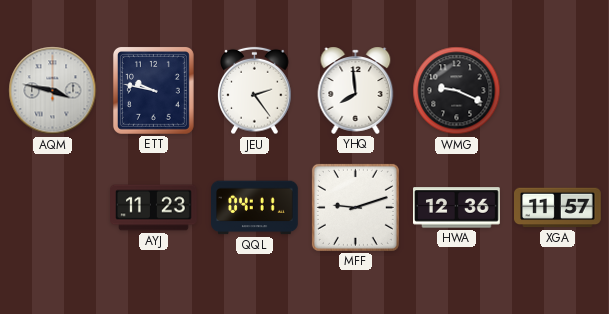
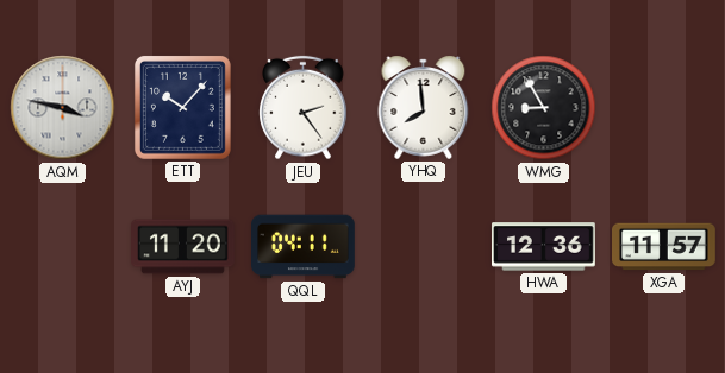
ETT: 9:47 -> 10:07
WMG: 9:19 -> 8:55
AYJ: 11:23 -> 11:20
MFF: 9:12 -> none
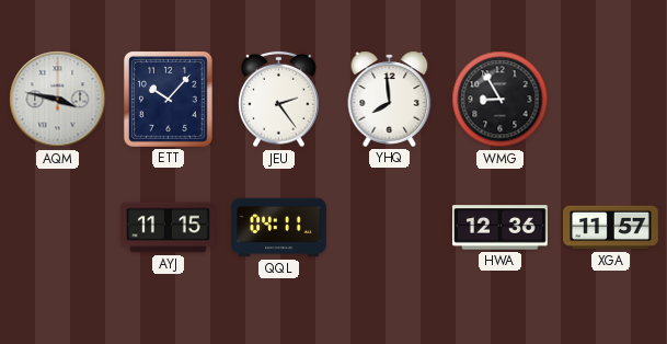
AYJ: 11:20 -> 11:15
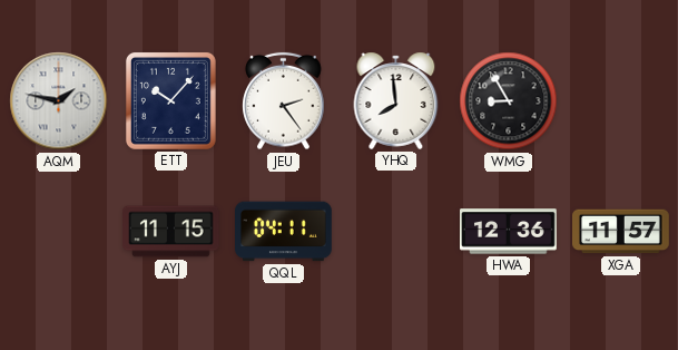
AQM: 3:47 -> 1:47
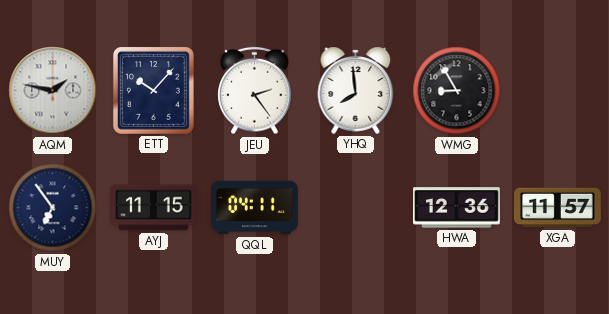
MUY: none -> 6:54
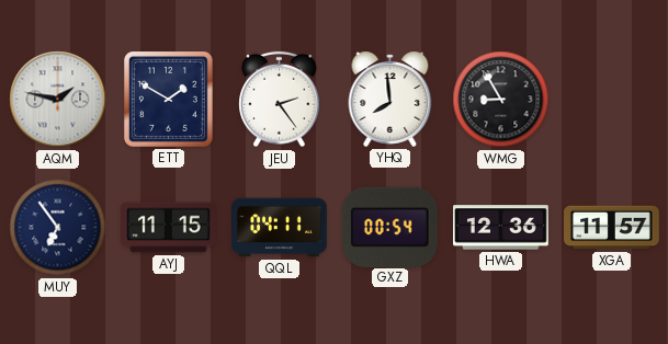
ETT: 10:07 -> 1:50
GXZ: none -> 00:54
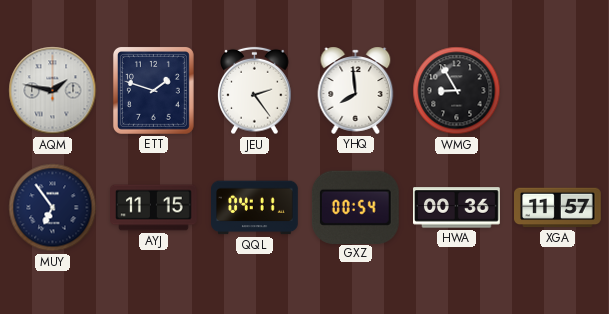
ETT: 1:50 -> 1:48
HWA: 12:36 -> 00:36
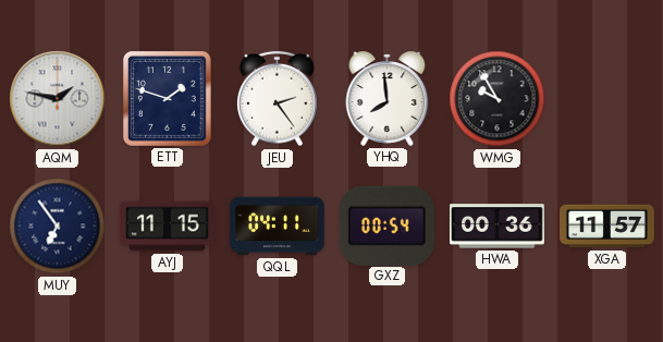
WMG: 8:55 -> 9:55
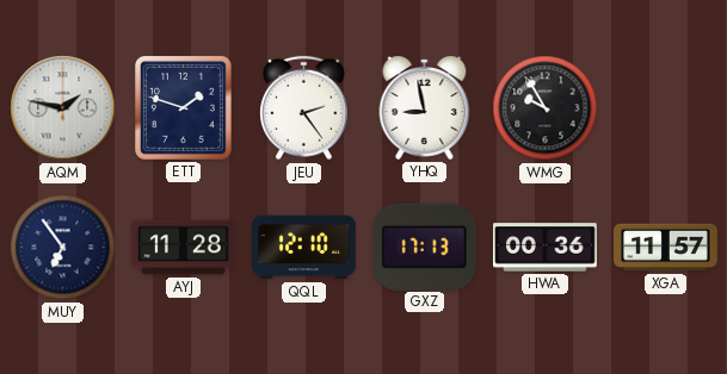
YHQ: 7:59 -> 8:58
AYJ: 11:15 -> 11:28
QQL: 04:11 -> 12:10
GXZ: 00:54 -> 17:13
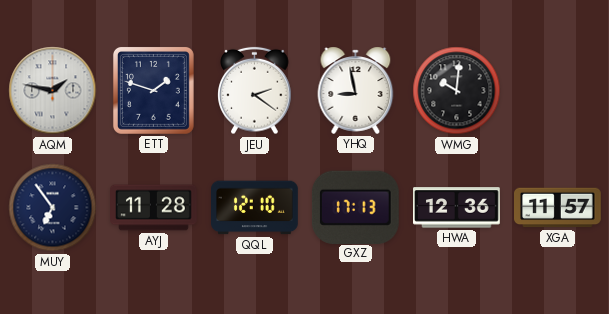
JEU: 2:24 -> 2:21
WMG: 9:55 -> 10:01
HWA: 00:36 -> 12:36
